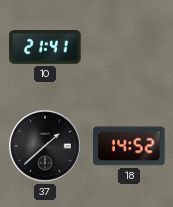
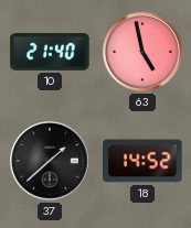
10: 21:41 -> 21:40
63: none -> 4:58
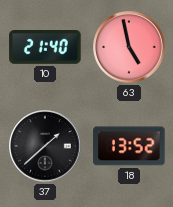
18: 14:52 -> 13:52
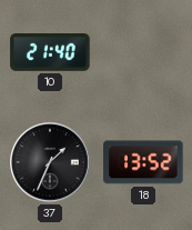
63: 4:58 -> none
37: 1:38 -> 1:34
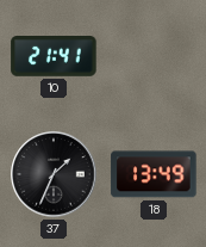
10: 21:40 -> 21:41
18: 13:52 -> 13:49
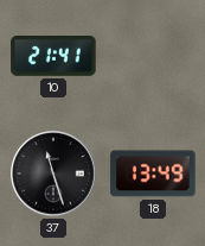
37: 1:34 -> 11:27
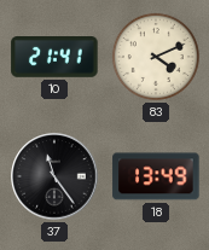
83: none -> 4:11
37: 11:27 -> 11:24
